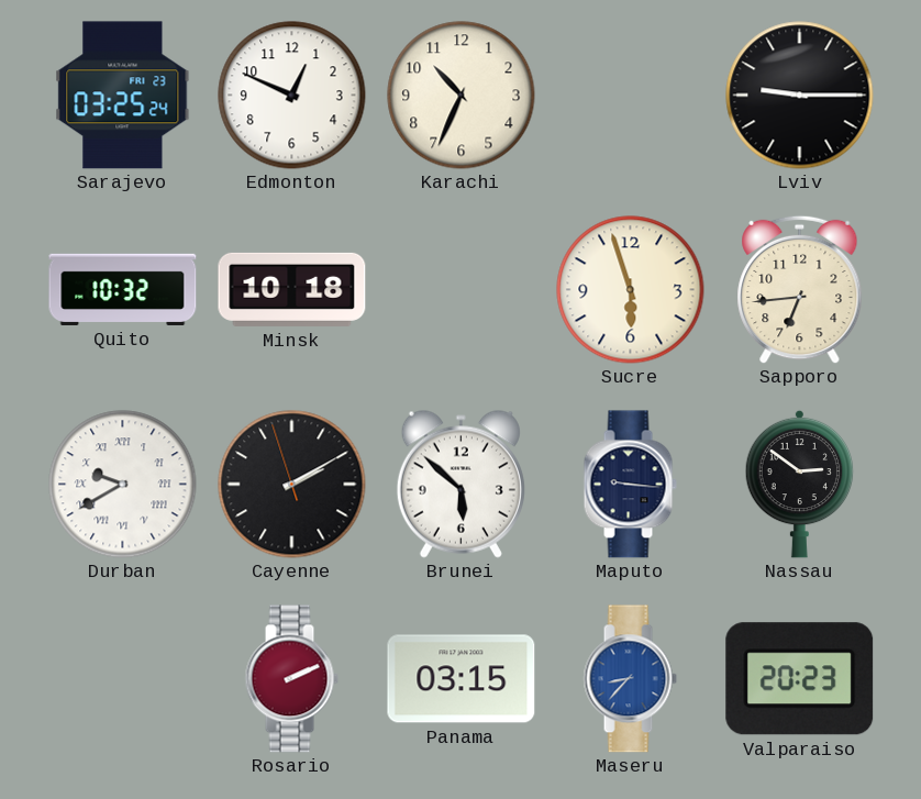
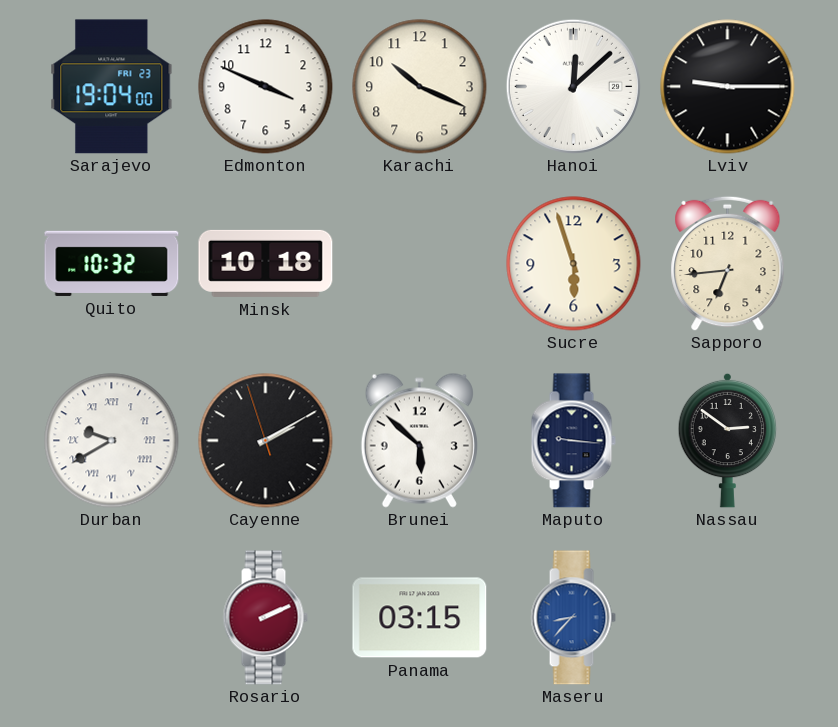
Sarajevo: 03:25 -> 19:04
Edmonton: 12:49 -> 3:49
Karachi: 10:34 -> 10:19
Hanoi: none -> 12:08
Valparaiso: 20:23 -> none
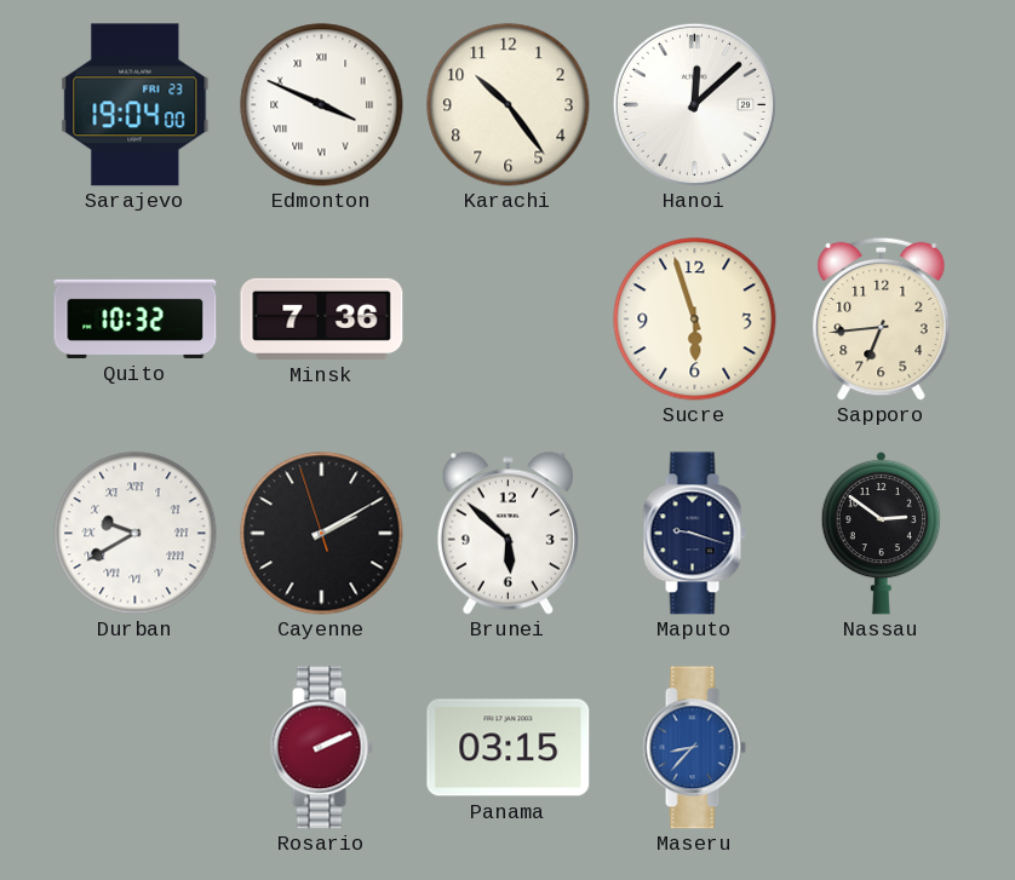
Edmonton numerals: Arabic -> Roman
Karachi: 10:19 -> 10:24
Lviv: 9:15 -> none
Minsk: 10:18 -> 7:36
Maputo: 9:16 -> 9:18
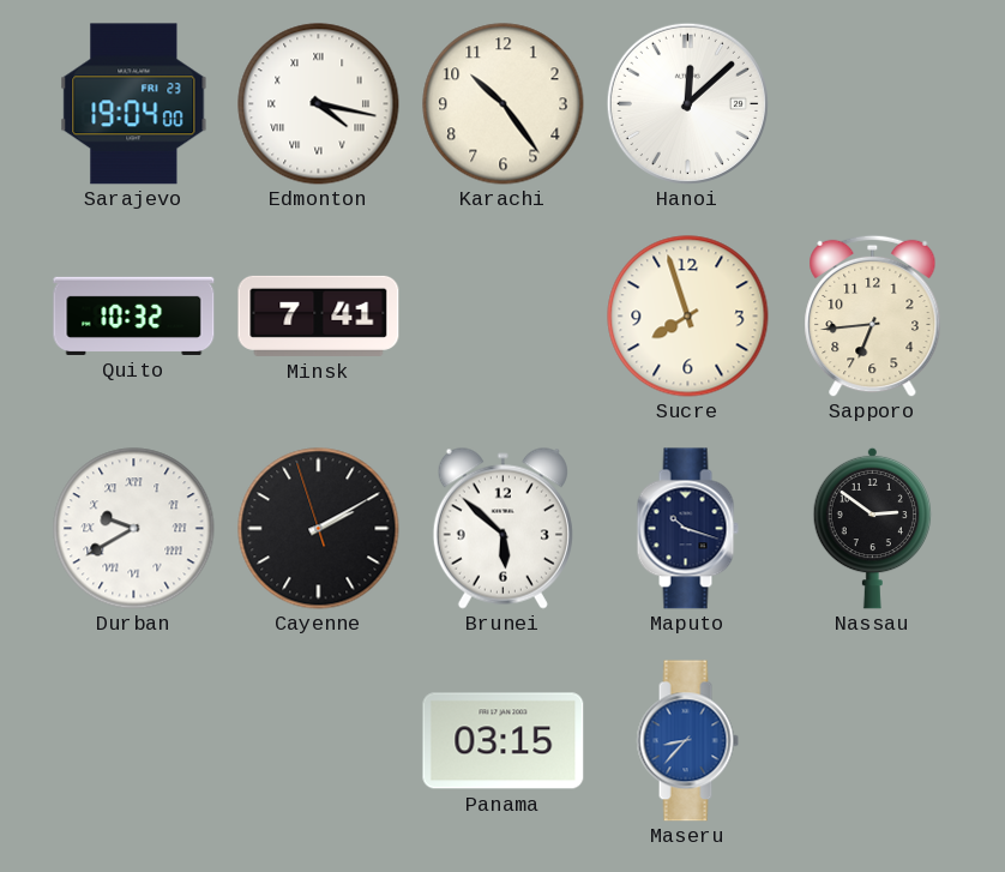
Edmonton: 3:49 -> 4:17
Minsk: 7:36 -> 7:41
Sucre: 5:57 -> 7:57
Maputo: 9:18 -> 10:18
Rosario: 2:11 -> none
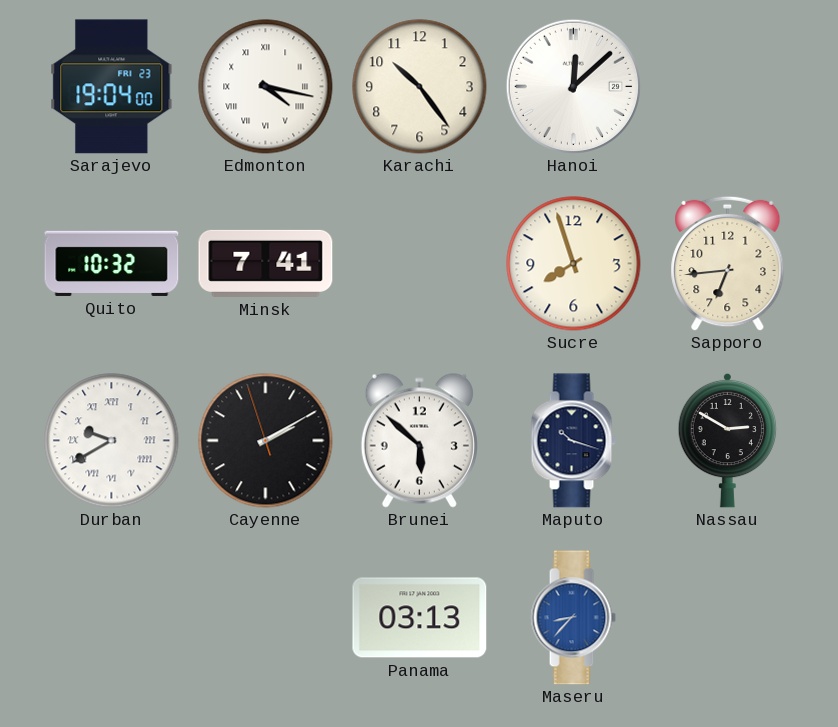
Nassau: 2:51 -> 2:50
Panama: 03:15 -> 03:13
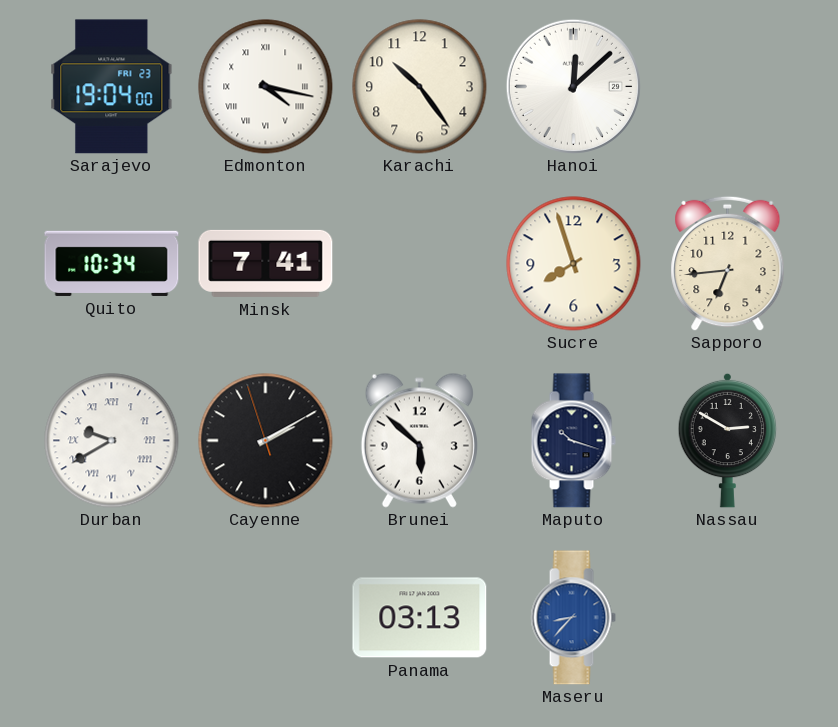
Quito: 10:32 -> 10:34
